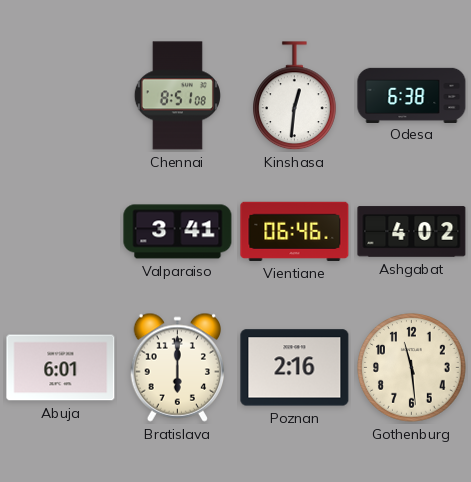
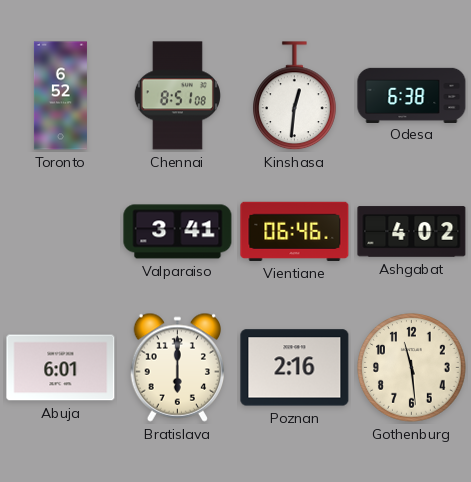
Toronto: none -> 6:52
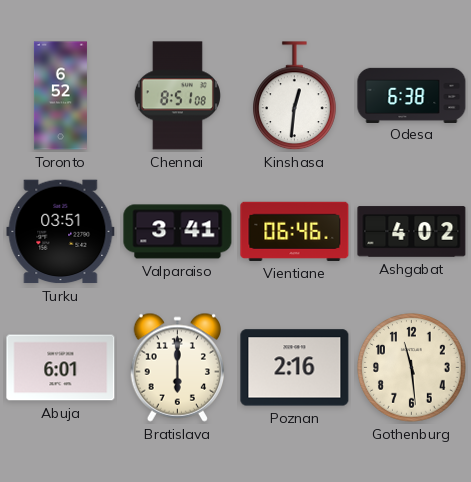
Turku: none -> 03:51
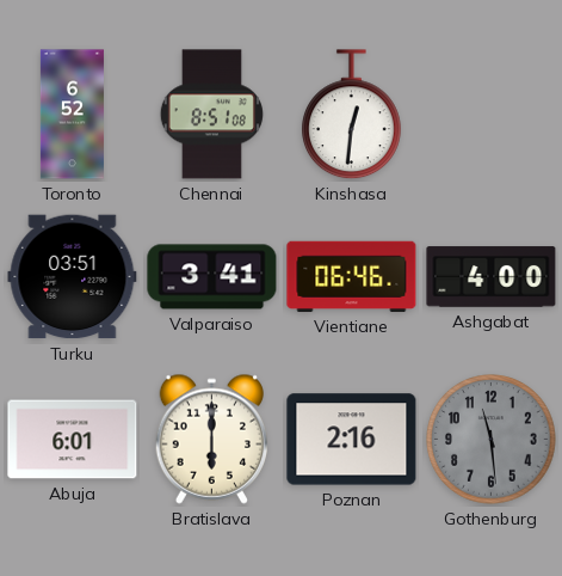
Odesa: 6:38 -> none
Ashgabat: 4:02 -> 4:00
Gothenburg dial: cream -> grey
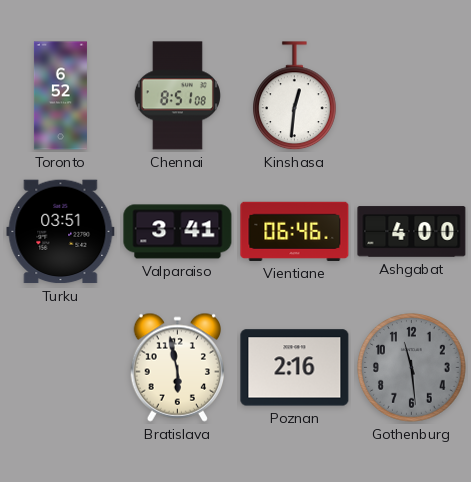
Abuja: 6:01 -> none
Bratislava: 6:00 -> 5:58
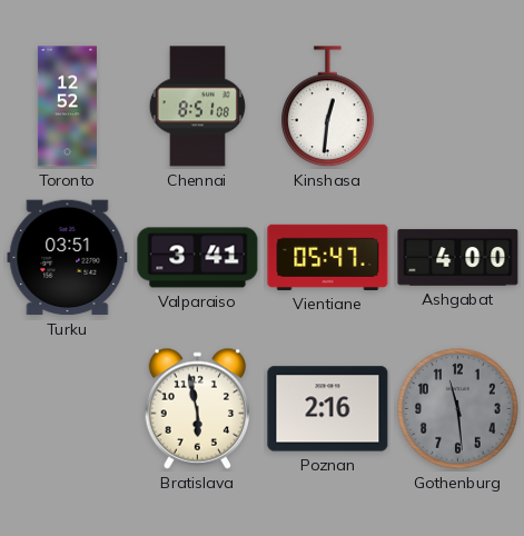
Toronto: 6:52 -> 12:52
Vientiane: 06:46 -> 05:47
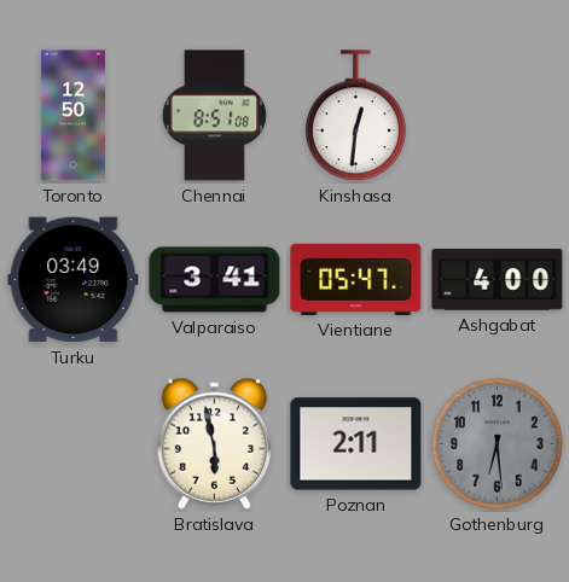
Toronto: 12:52 -> 12:50
Turku: 03:51 -> 03:49
Poznan: 2:16 -> 2:11
Gothenburg: 11:29 -> 6:29
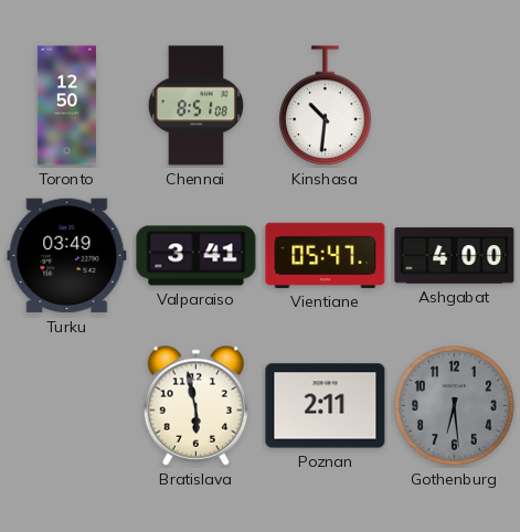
Kinshasa: 12:31 -> 10:31
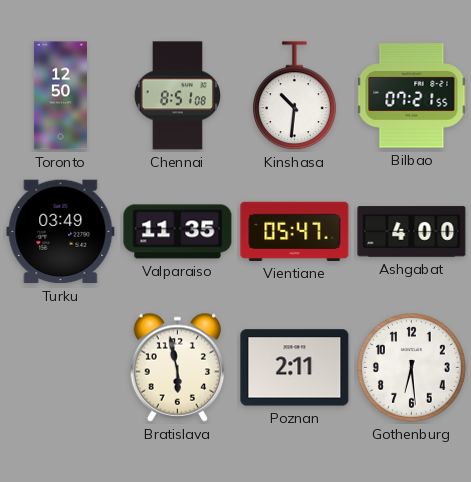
Bilbao: none -> 07:21
Valparaiso: 3:41 -> 11:35
Gothenburg dial: grey -> white
